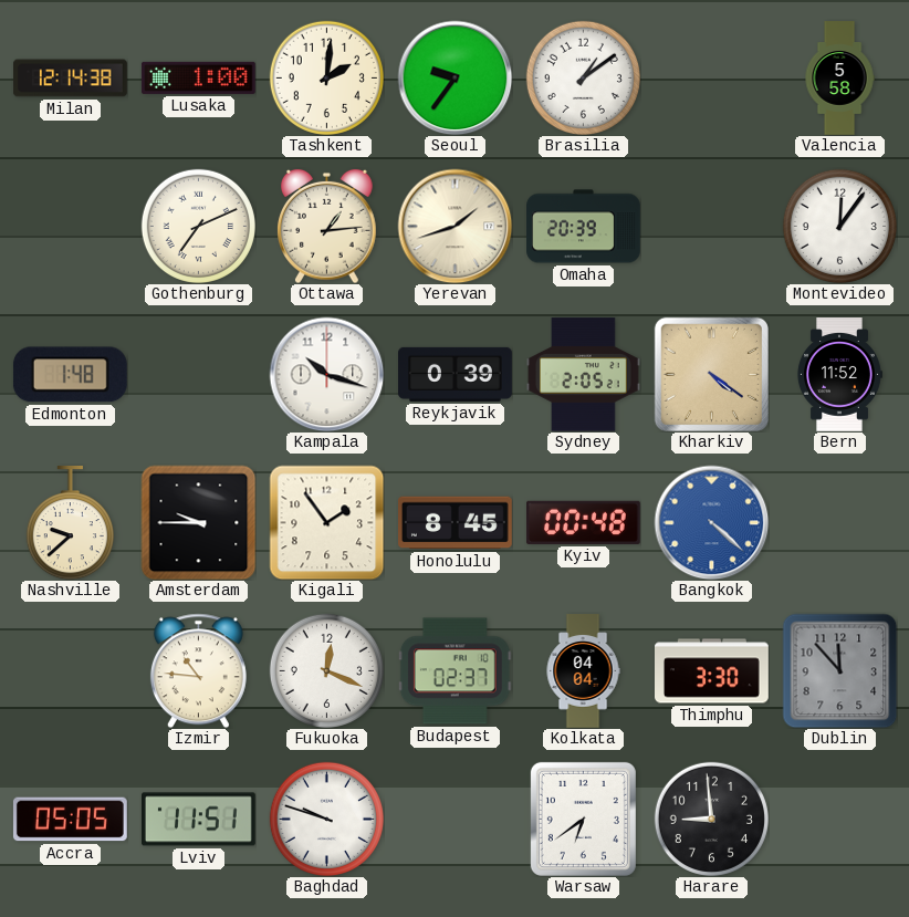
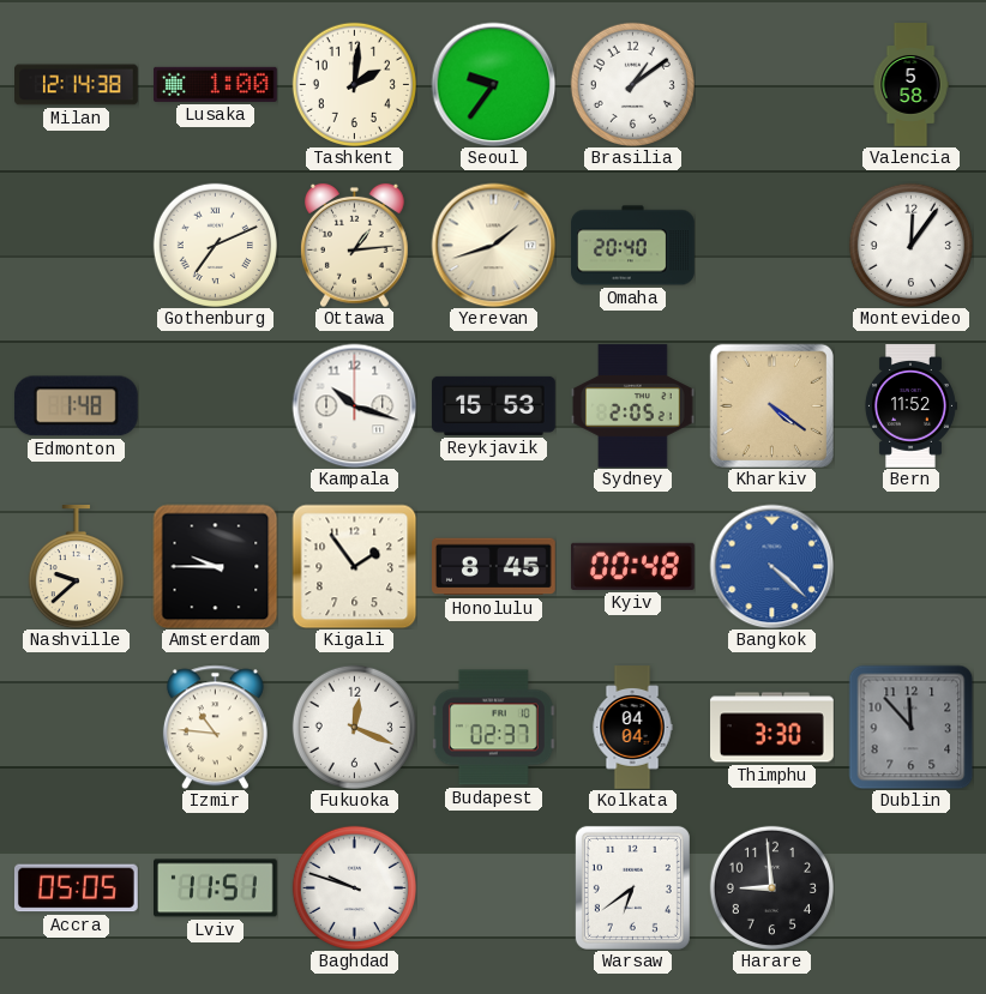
Omaha: 20:39 -> 20:40
Reykjavik: 0:39 -> 15:53
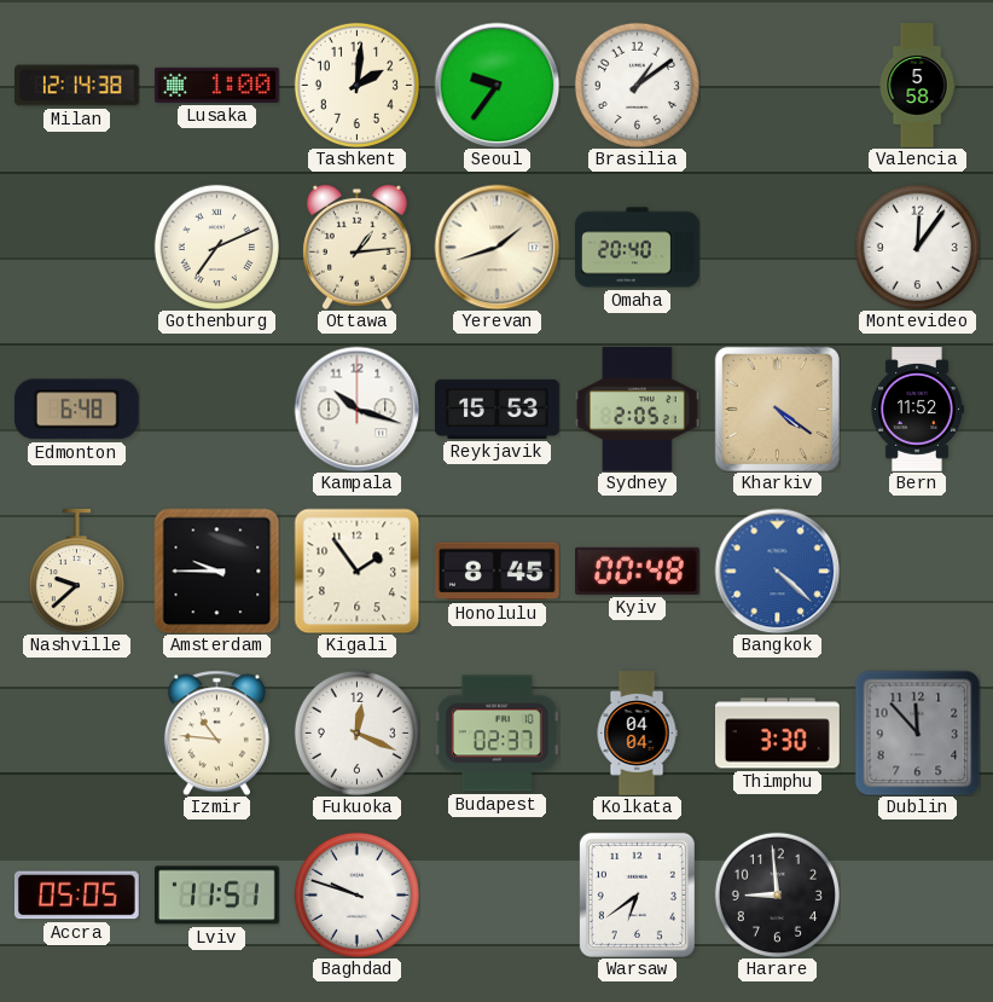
Edmonton: 1:48 -> 6:48
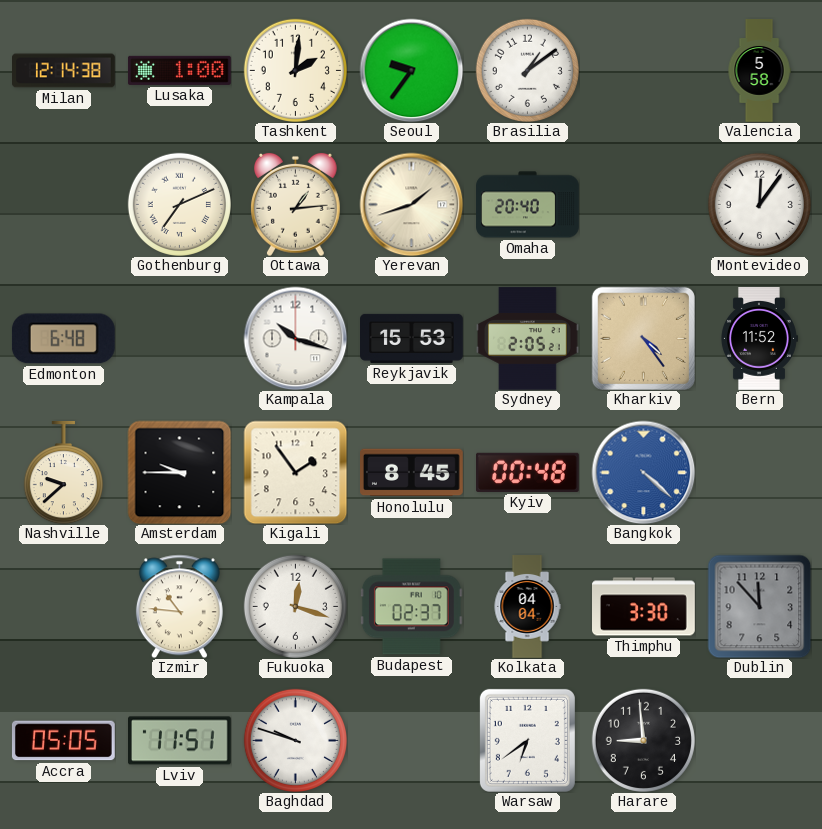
Kharkiv: 4:21 -> 4:24
Fukuoka: 12:19 -> 12:18
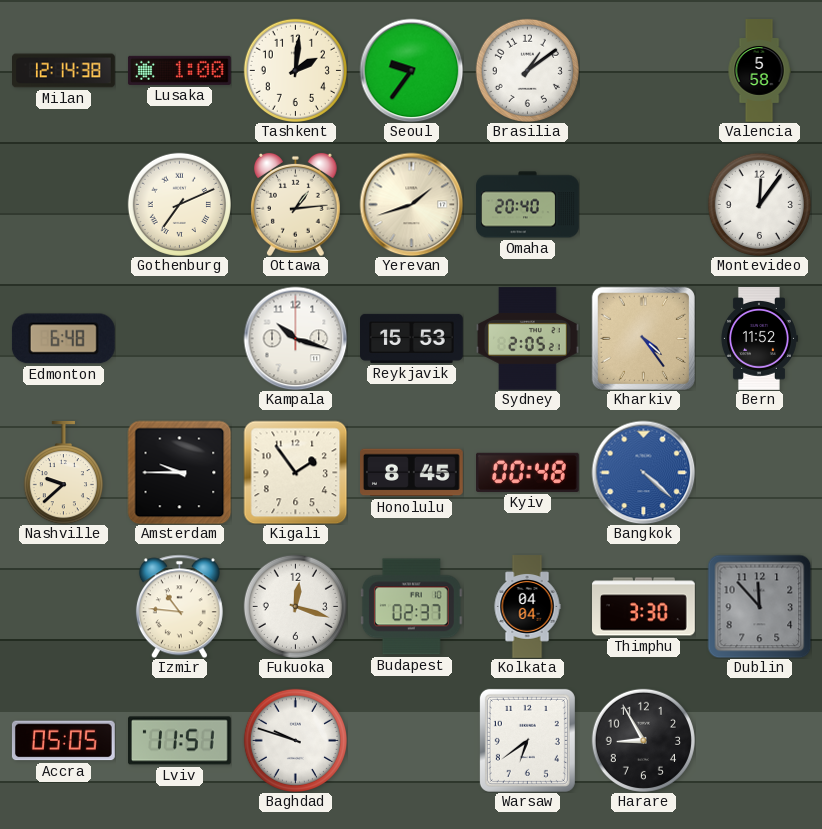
Harare: 8:59 -> 8:55
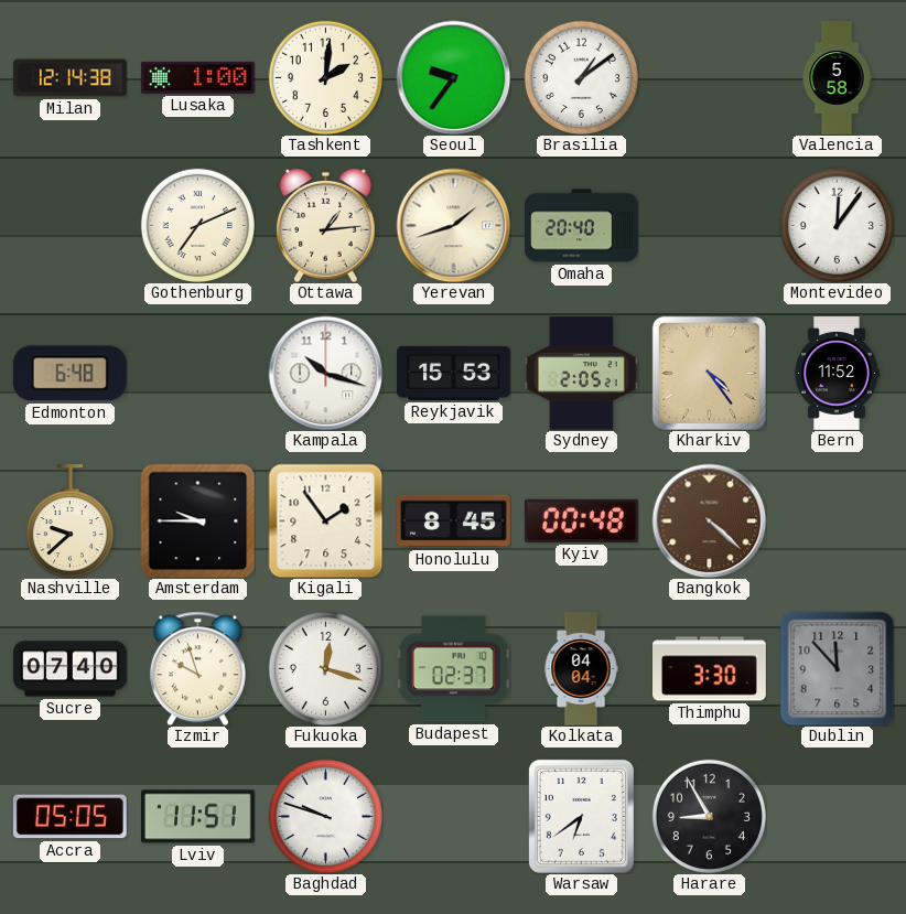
Bangkok dial: blue -> brown
Sucre: none -> 07:40
Izmir: 10:46 -> 9:57
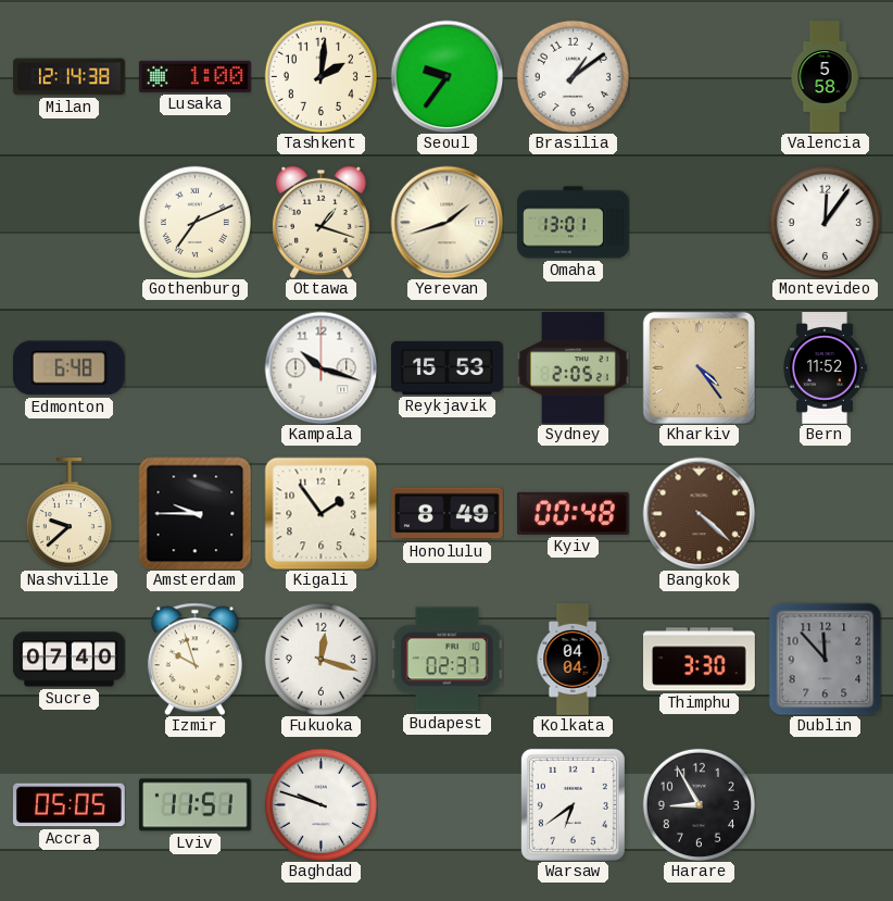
Ottawa: 1:14 -> 1:18
Omaha: 20:40 -> 13:01
Honolulu: 8:45 -> 8:49
